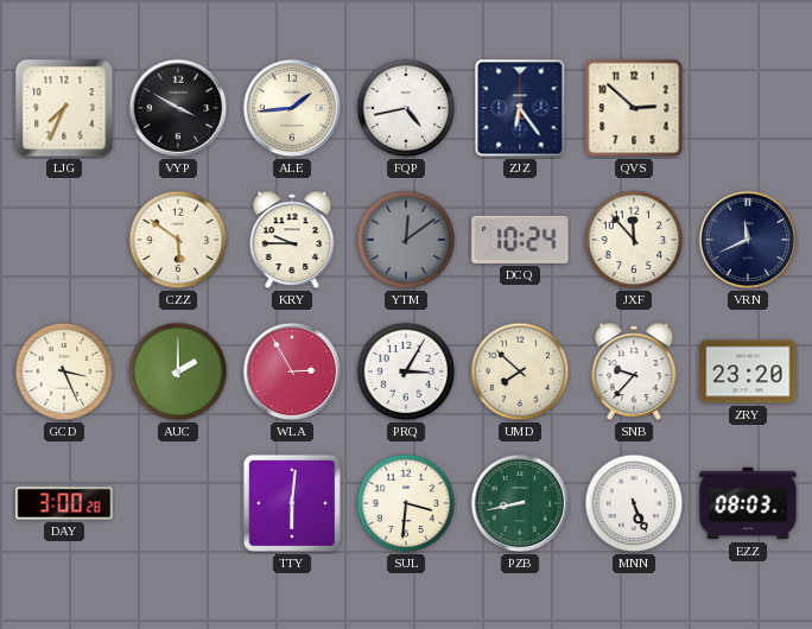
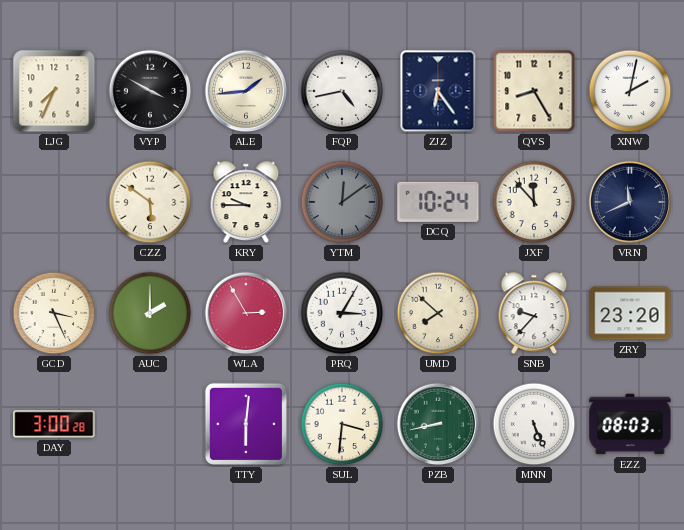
QVS: 2:52 -> 8:25
XNW: none -> 2:02
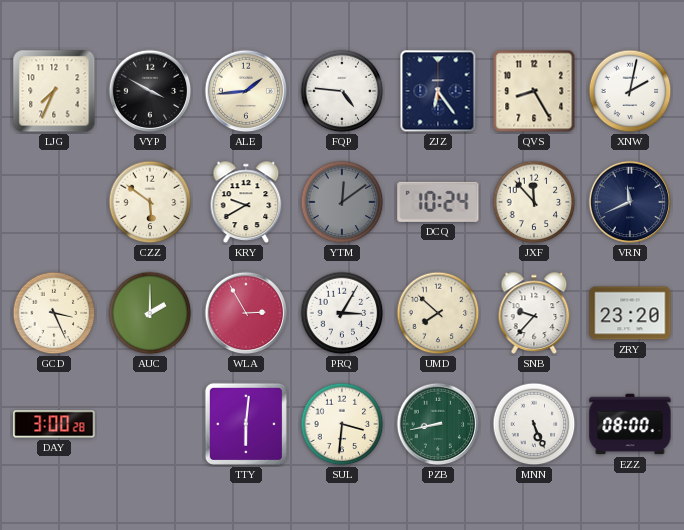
FQP: 4:43 -> 4:46
KRY: 9:45 -> 9:40
EZZ: 08:03 -> 08:00
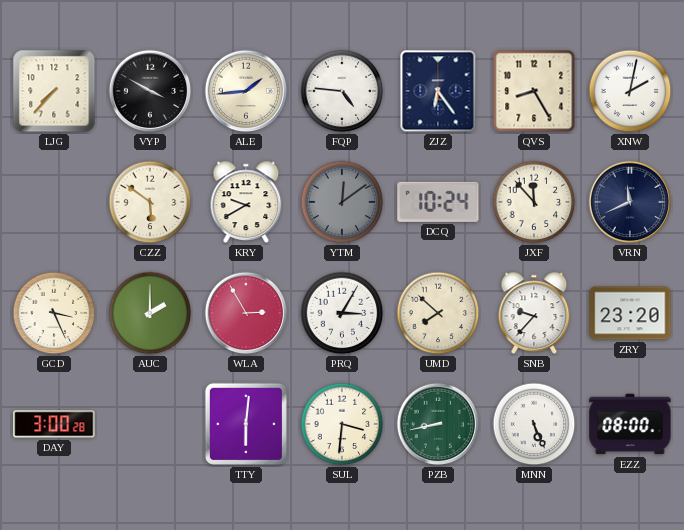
LJG: 7:34 -> 7:37
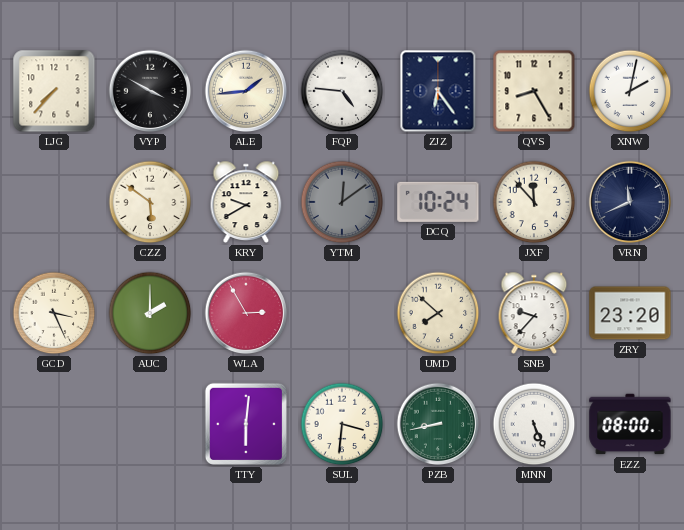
PRQ: 3:05 -> none
DAY: 3:00 -> none
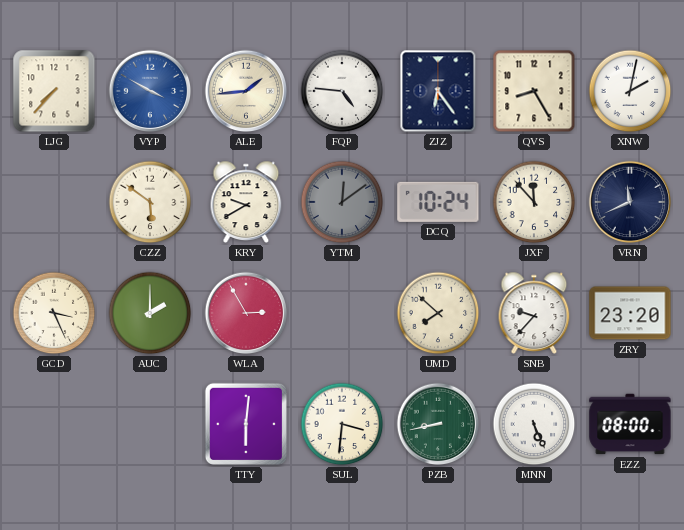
VYP dial: black -> blue
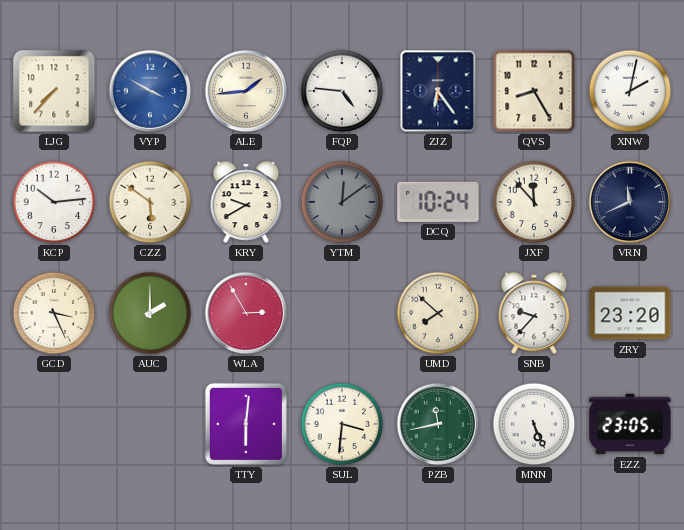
KCP: none -> 10:14
PZB: 8:43 -> 11:43
EZZ: 08:00 -> 23:05
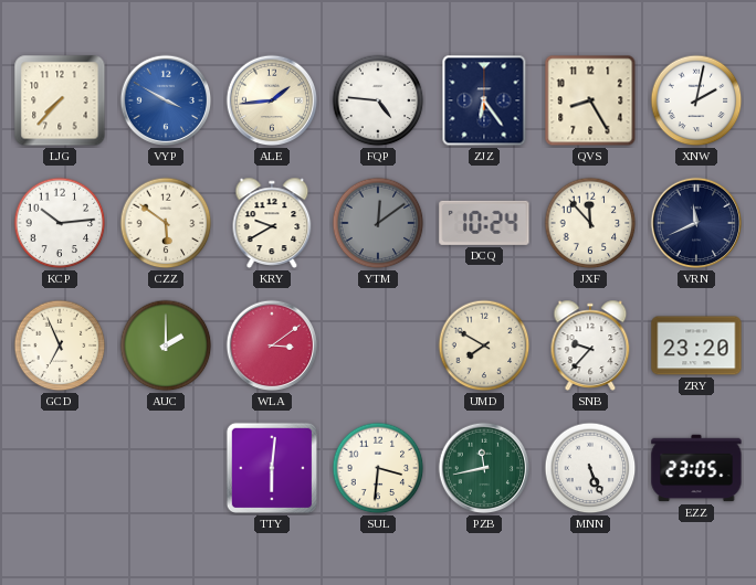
GCD: 3:26 -> 6:56
WLA: 2:55 -> 3:09
UMD: 7:52 -> 7:50
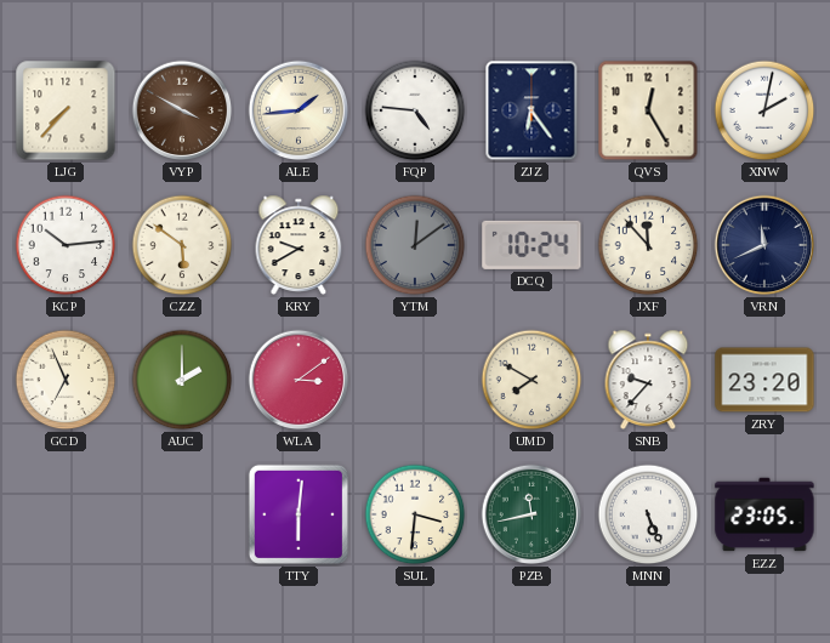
VYP dial: blue -> brown
QVS: 8:25 -> 12:25
